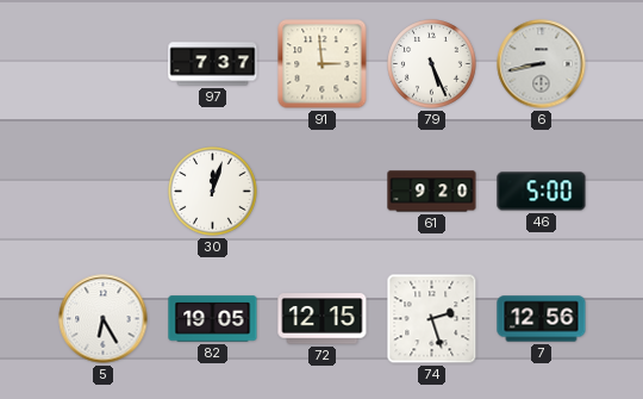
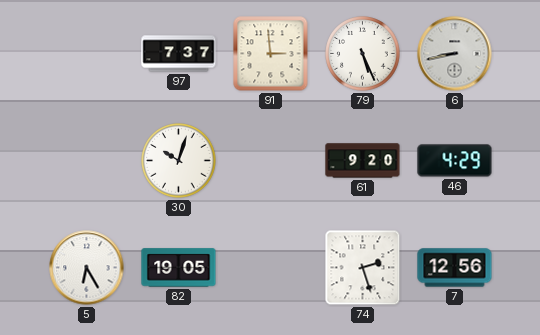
30: 12:03 -> 10:03
46: 5:00 -> 4:29
72: 12:15 -> none
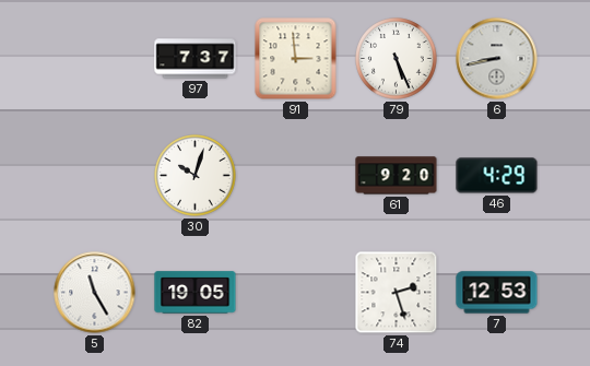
5: 6:25 -> 11:25
7: 12:56 -> 12:53
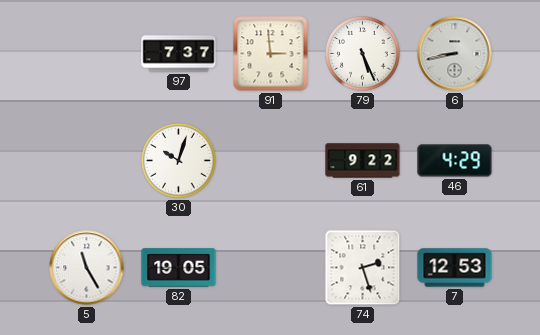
61: 9:20 -> 9:22
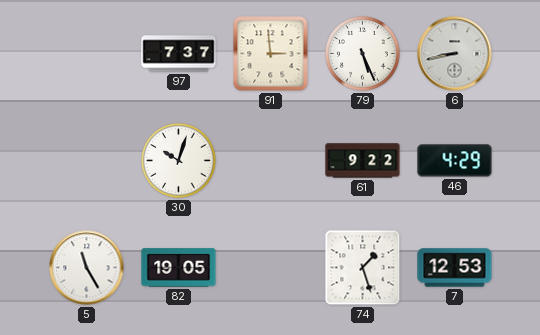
74: 2:27 -> 1:27
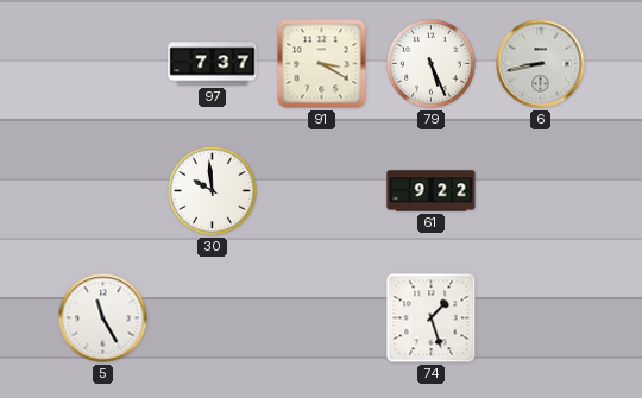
91: 2:59 -> 3:20
30: 10:03 -> 9:59
46: 4:29 -> none
82: 19:05 -> none
7: 12:53 -> none
